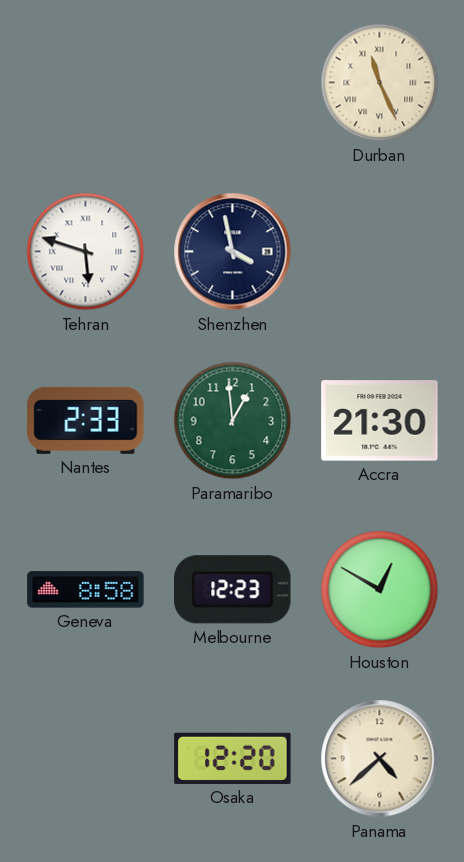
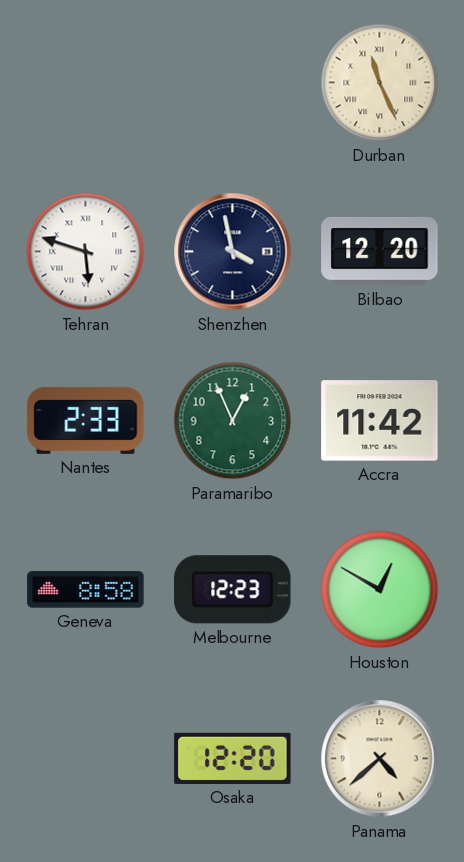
Bilbao: none -> 12:20
Paramaribo: 12:59 -> 12:56
Accra: 21:30 -> 11:42
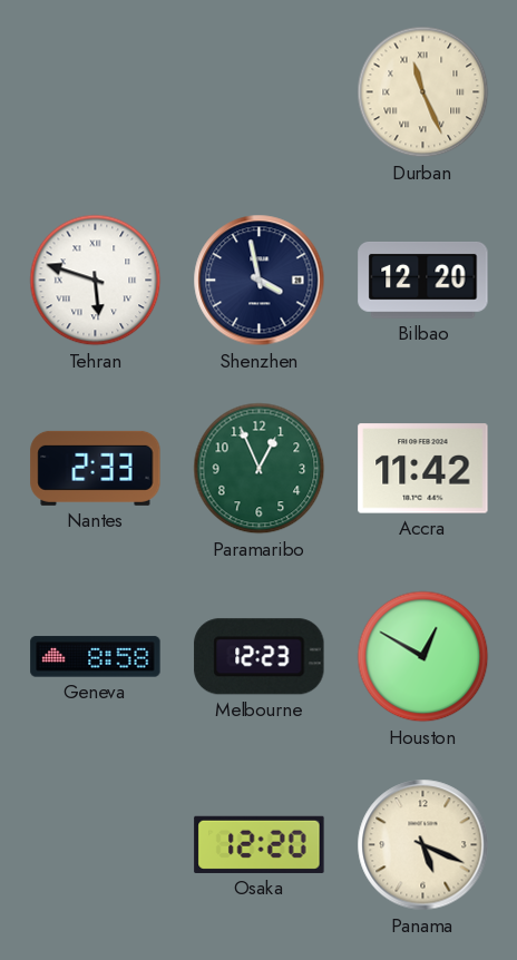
Panama: 4:38 -> 5:19
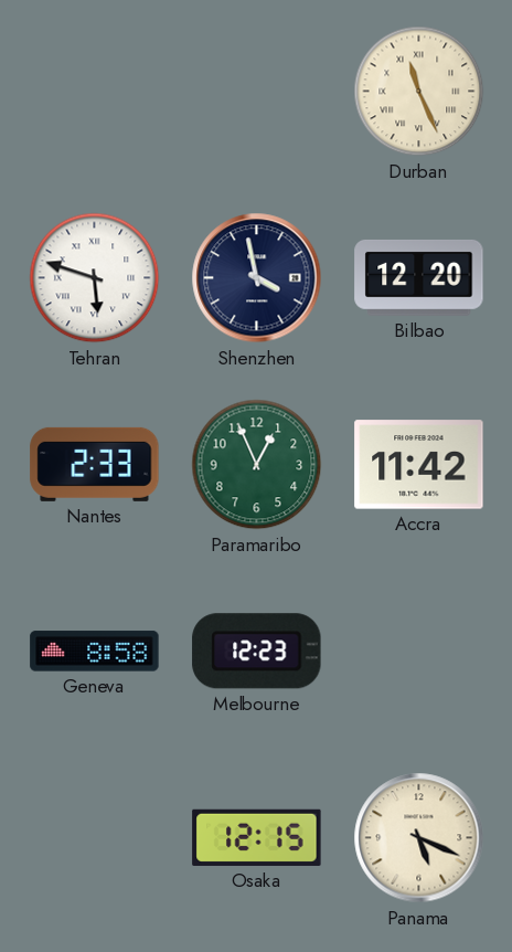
Houston: 12:50 -> none
Osaka: 12:20 -> 12:15
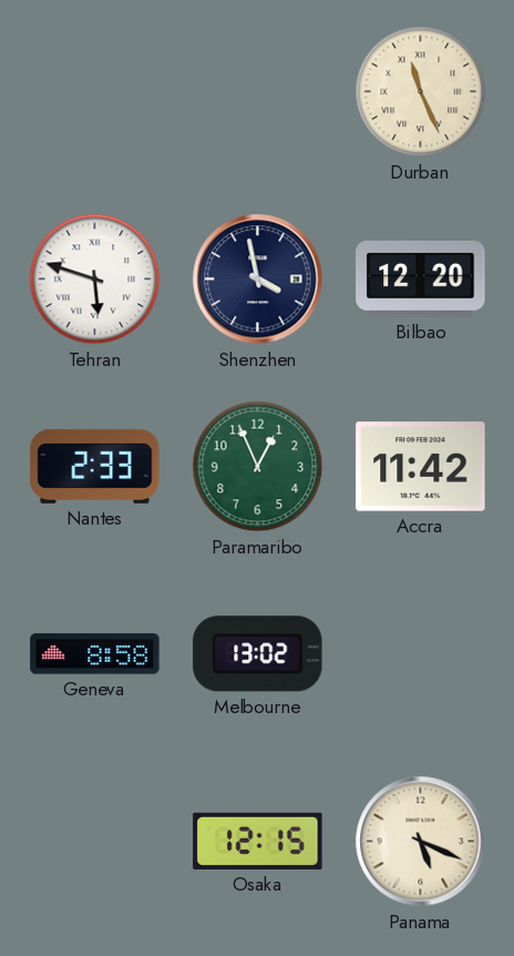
Melbourne: 12:23 -> 13:02
